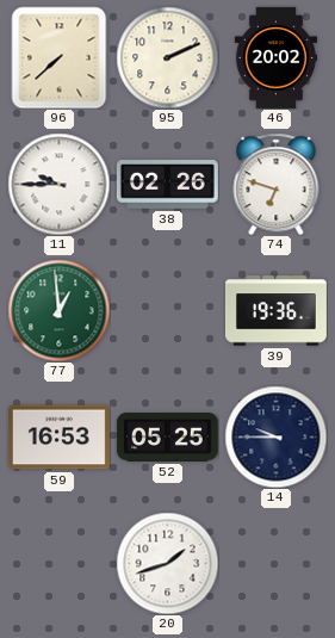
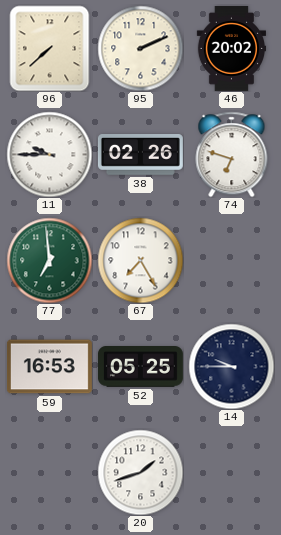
77: 12:59 -> 6:59
67: none -> 7:25
39: 19:36 -> none
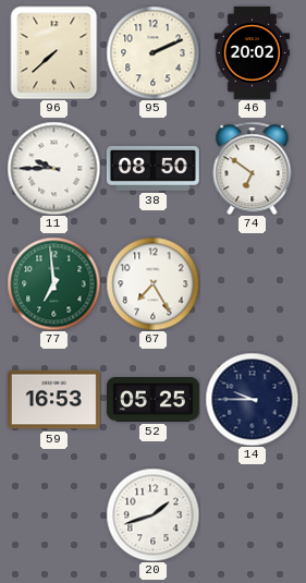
38: 02:26 -> 08:50
74: 6:48 -> 6:51
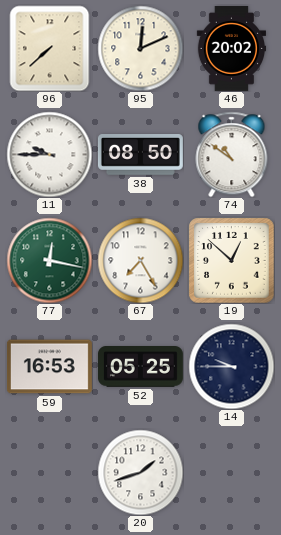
95: 2:11 -> 12:11
74: 6:51 -> 10:51
77: 6:59 -> 12:17
19: none -> 12:52
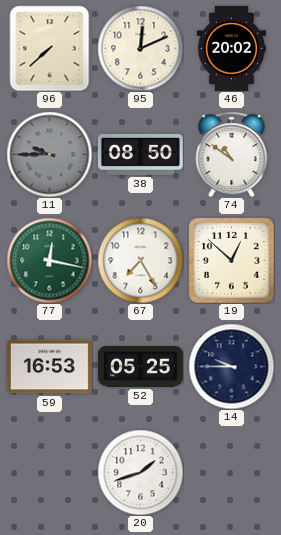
11 dial: white -> grey
